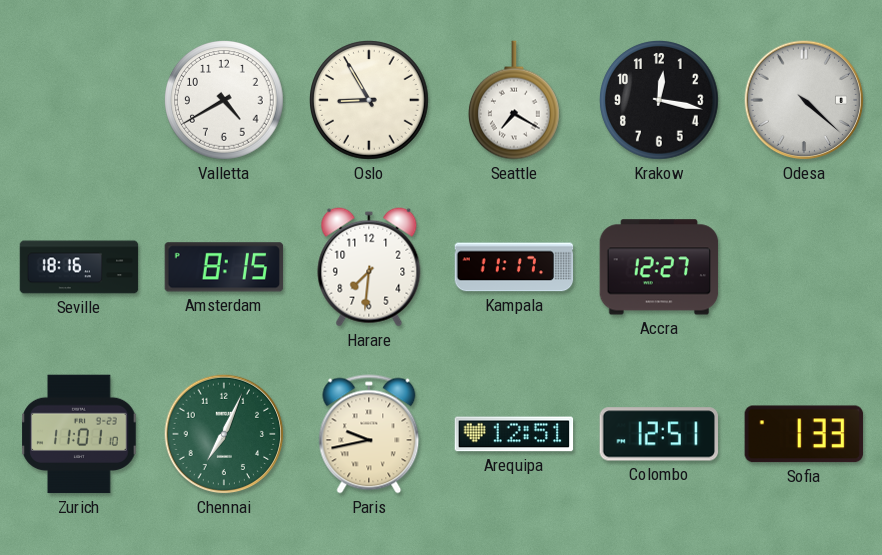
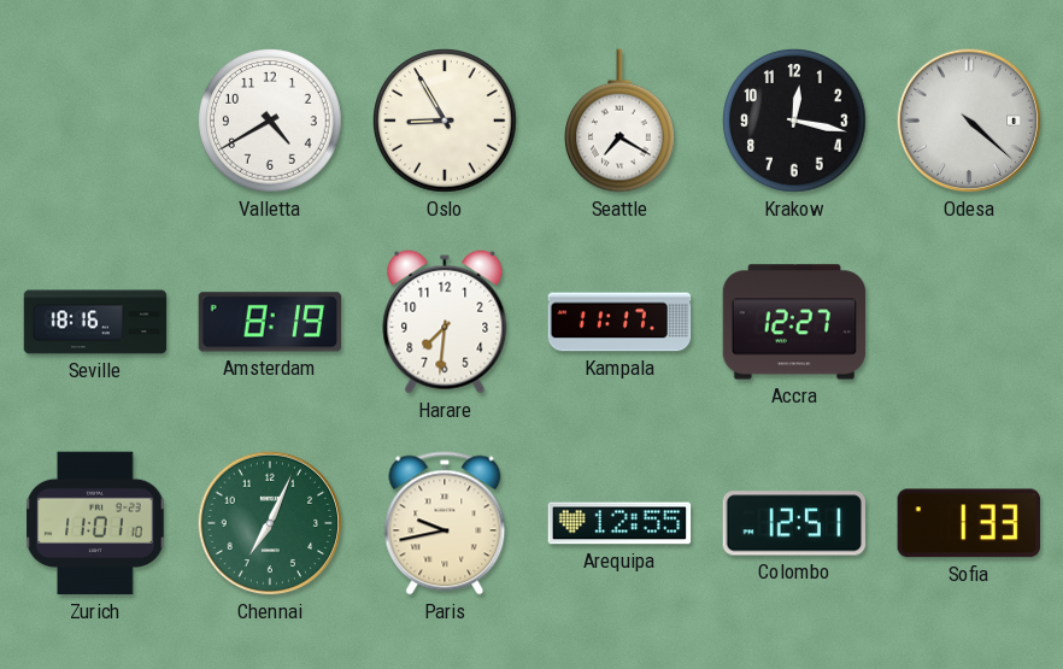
Amsterdam: 8:15 -> 8:19
Arequipa: 12:51 -> 12:55
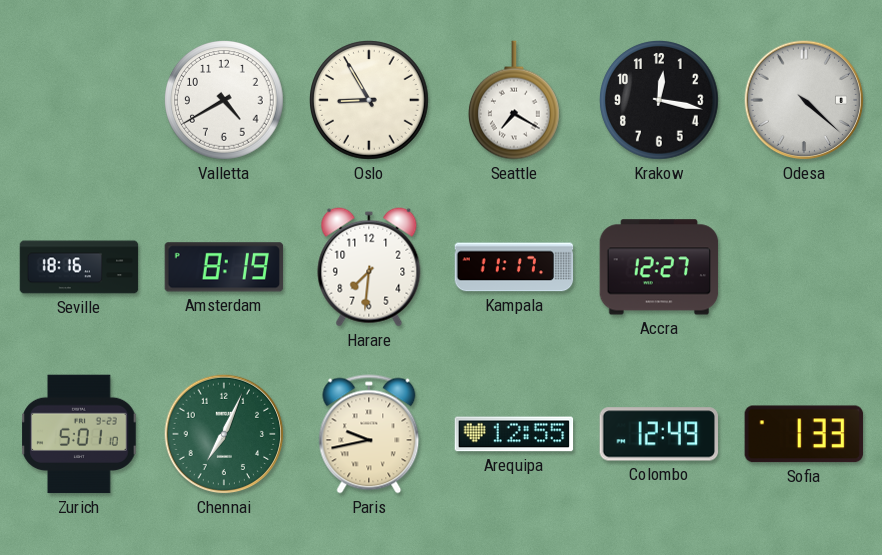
Zurich: 11:01 -> 5:01
Colombo: 12:51 -> 12:49
